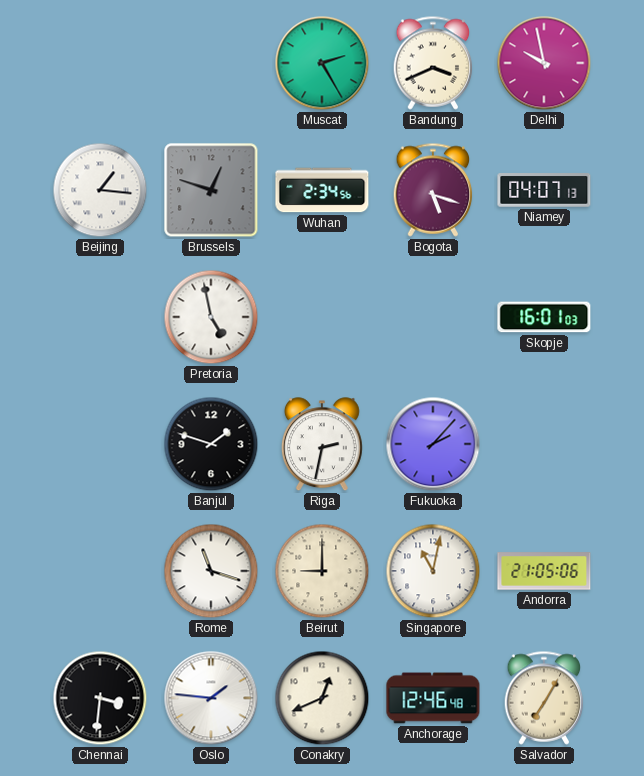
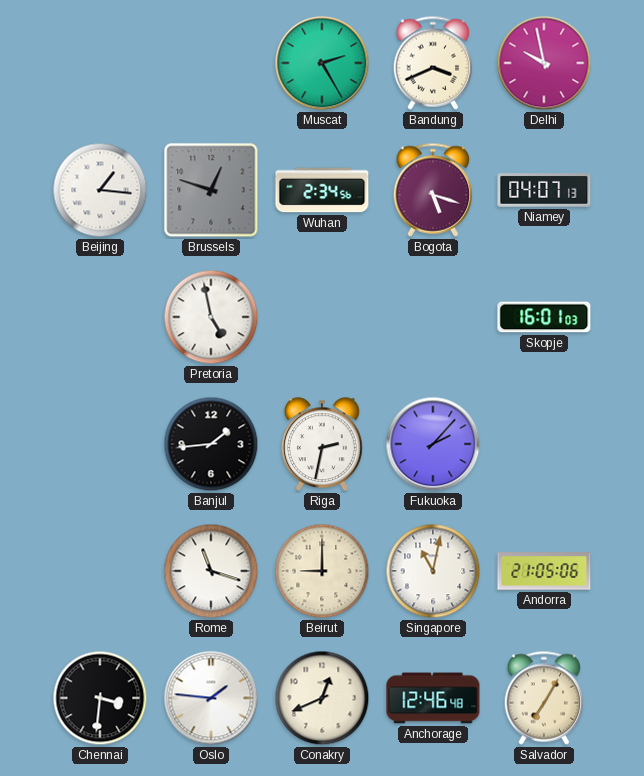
Banjul: 1:48 -> 1:44
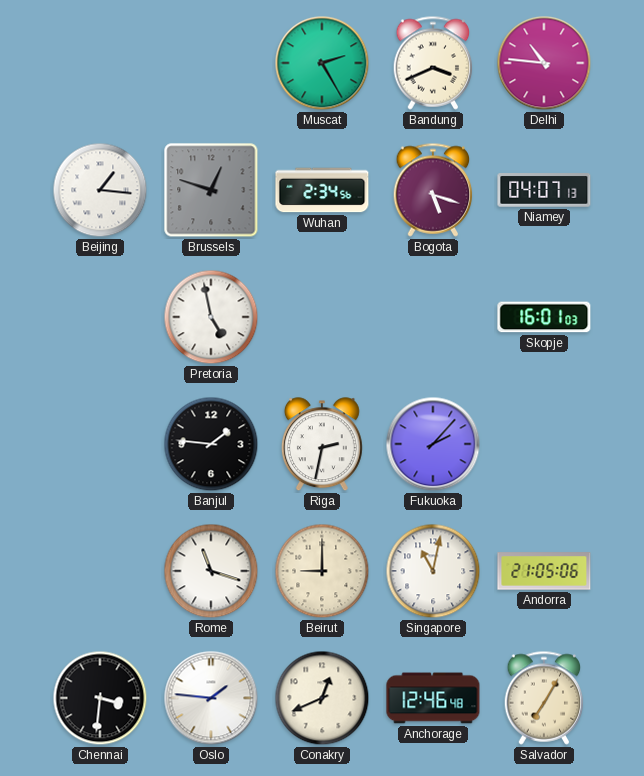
Delhi: 9:58 -> 10:46
Banjul: 1:44 -> 1:46
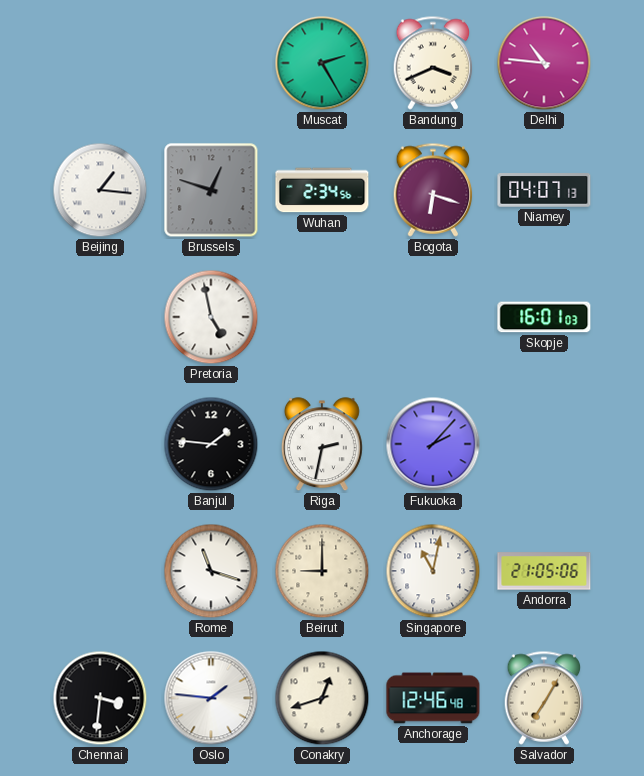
Bogota: 5:18 -> 6:18
Conakry: 12:41 -> 12:42
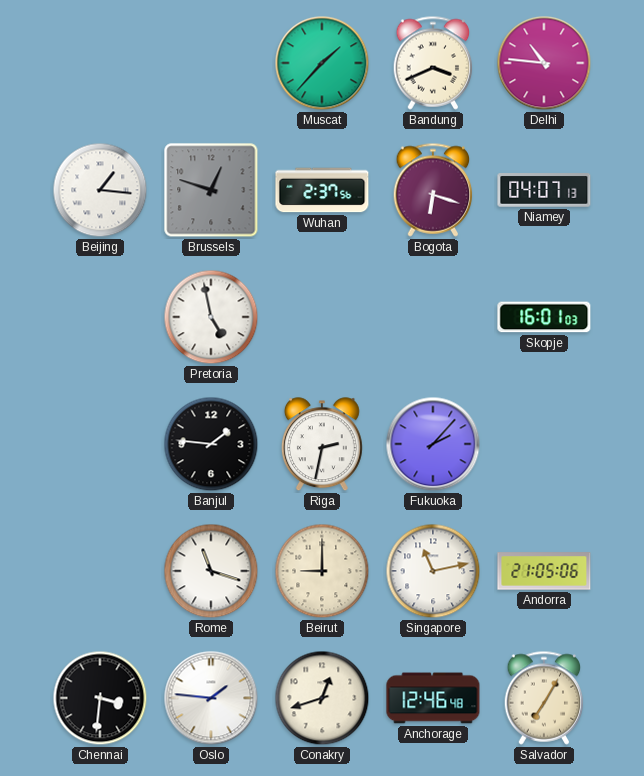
Muscat: 2:25 -> 1:37
Wuhan: 2:34 -> 2:37
Singapore: 11:02 -> 11:13
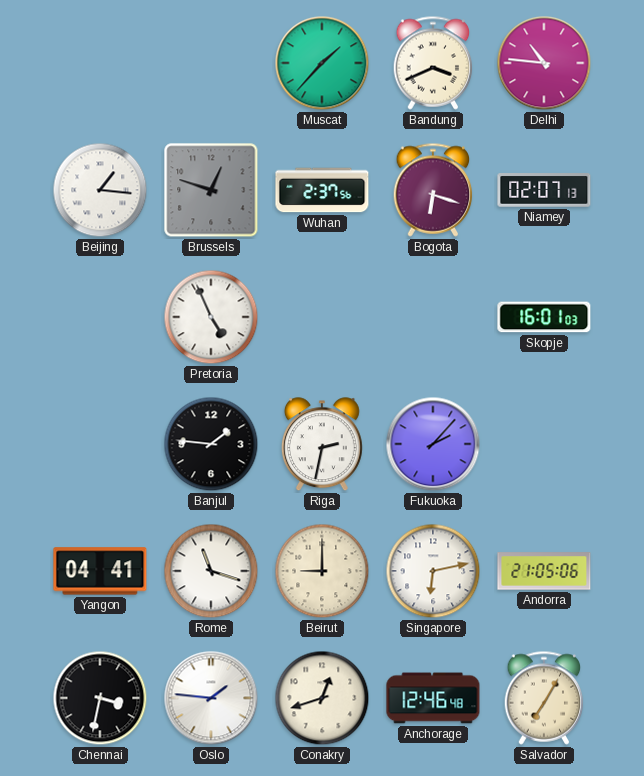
Niamey: 04:07 -> 02:07
Pretoria: 4:58 -> 4:56
Yangon: none -> 04:41
Singapore: 11:13 -> 6:13
Chennai: 3:31 -> 3:32
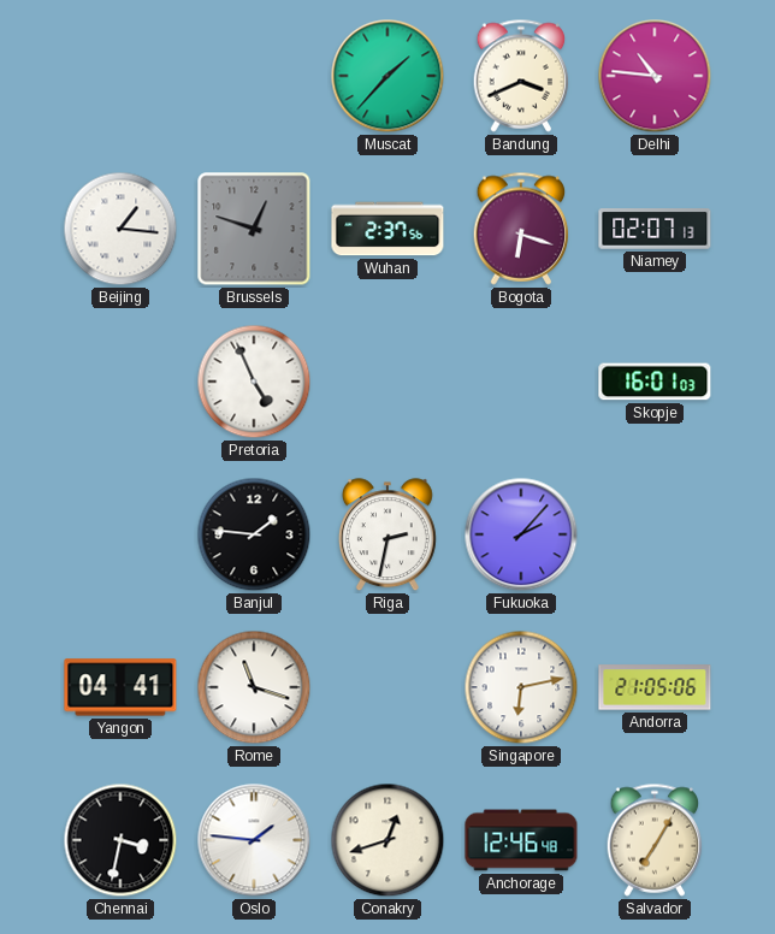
Beirut: 9:00 -> none
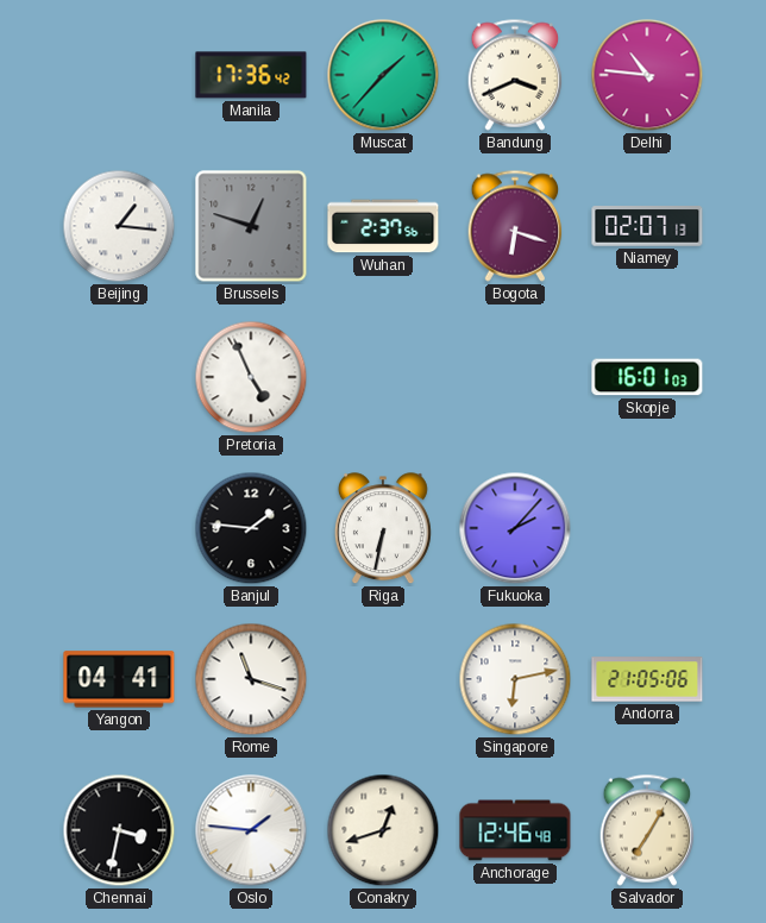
Manila: none -> 17:36
Riga: 2:32 -> 6:32
